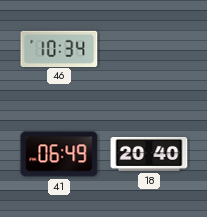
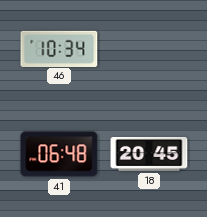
41: 06:49 -> 06:48
18: 20:40 -> 20:45
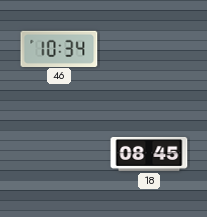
41: 06:48 -> none
18: 20:45 -> 08:45
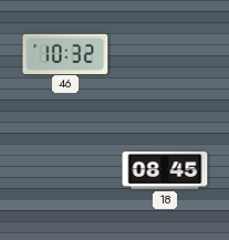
46: 10:34 -> 10:32
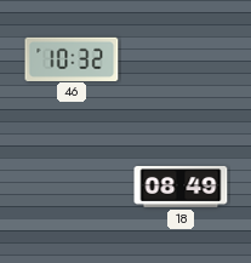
18: 08:45 -> 08:49
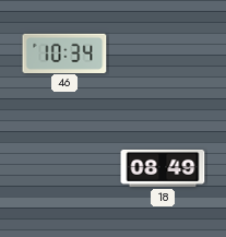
46: 10:32 -> 10:34
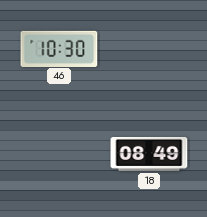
46: 10:34 -> 10:30
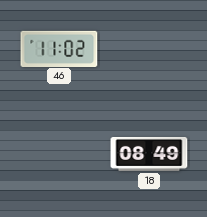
46: 10:30 -> 11:02
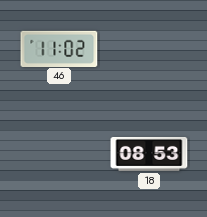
18: 08:49 -> 08:53
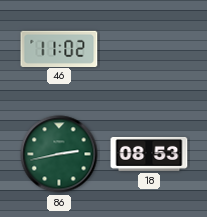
86: none -> 2:43
